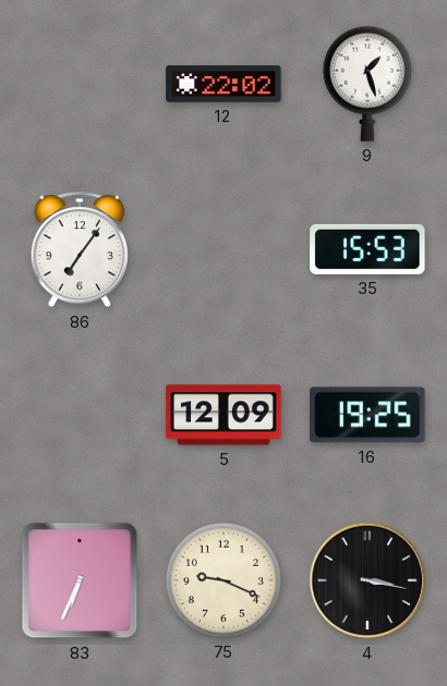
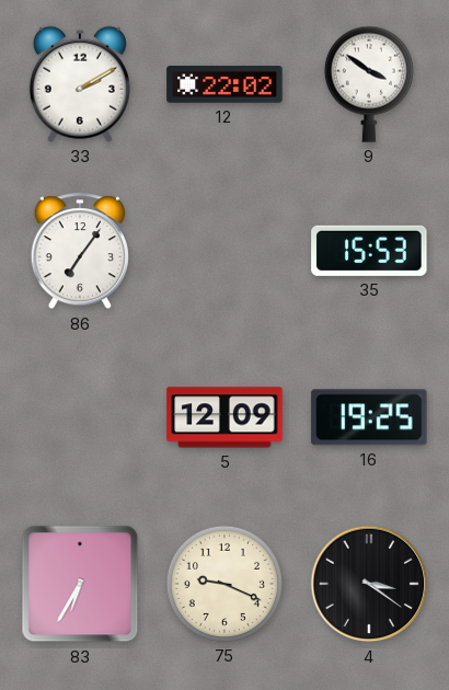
33: none -> 2:10
9: 1:27 -> 3:51
83: 6:34 -> 6:35
4: 3:17 -> 3:21
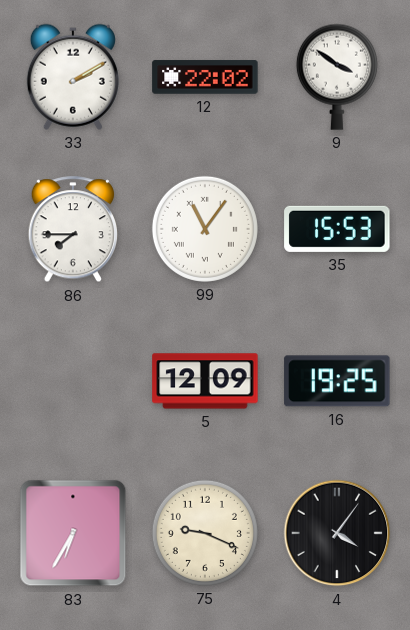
86: 7:06 -> 7:45
99: none -> 11:06
4: 3:21 -> 4:06
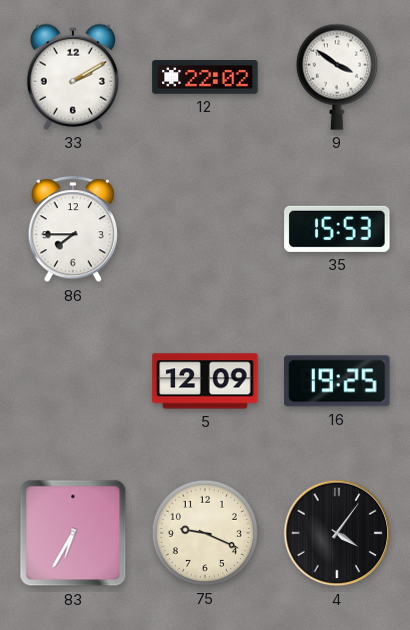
99: 11:06 -> none
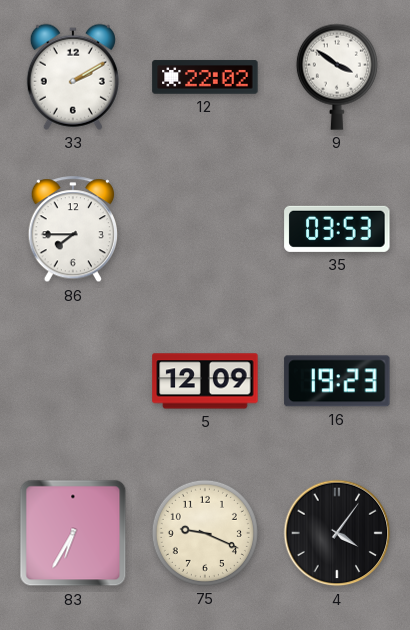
35: 15:53 -> 03:53
16: 19:25 -> 19:23
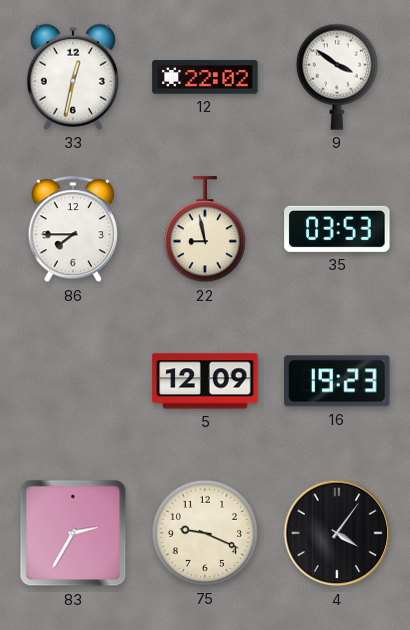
33: 2:10 -> 12:32
22: none -> 8:58
83: 6:35 -> 2:35
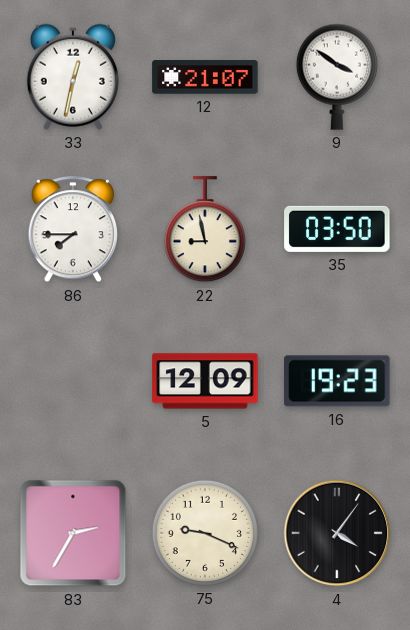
12: 22:02 -> 21:07
35: 03:53 -> 03:50
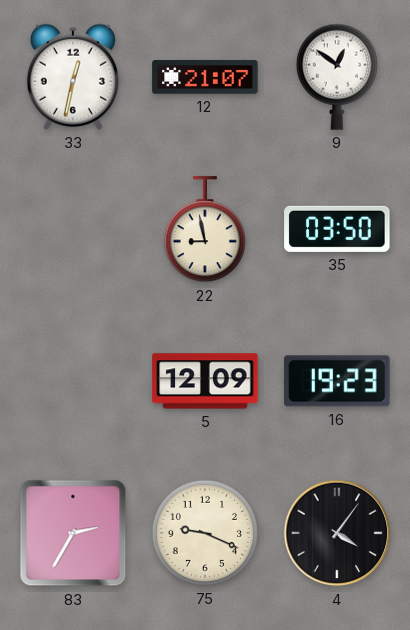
9: 3:51 -> 12:51
86: 7:45 -> none
